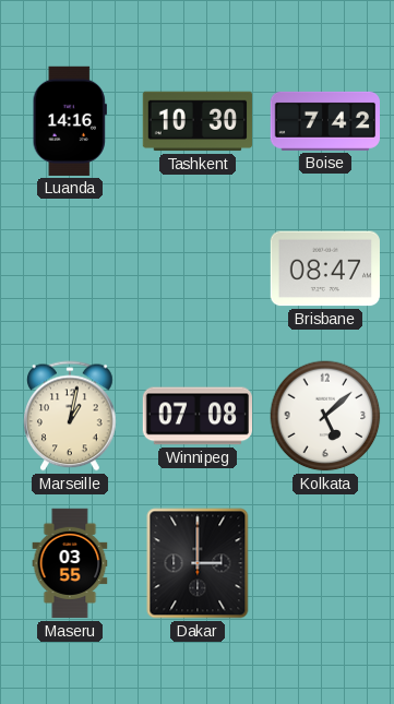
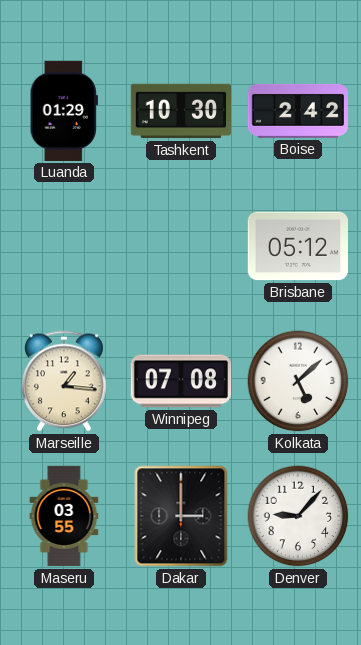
Luanda: 14:16 -> 01:29
Boise: 7:42 -> 2:42
Brisbane: 08:47 -> 05:12
Marseille: 1:02 -> 1:16
Denver: none -> 9:07
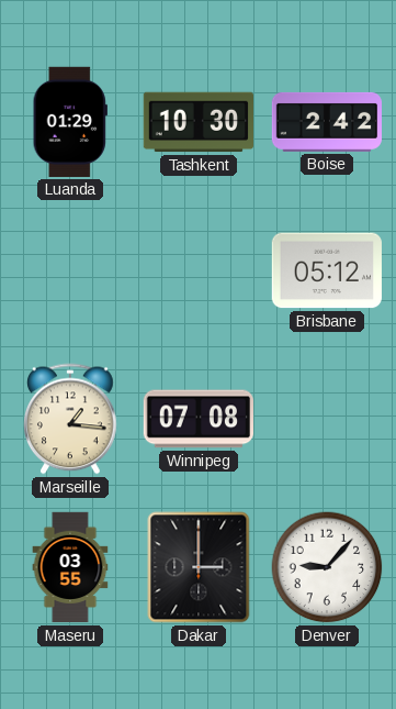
Kolkata: 5:08 -> none
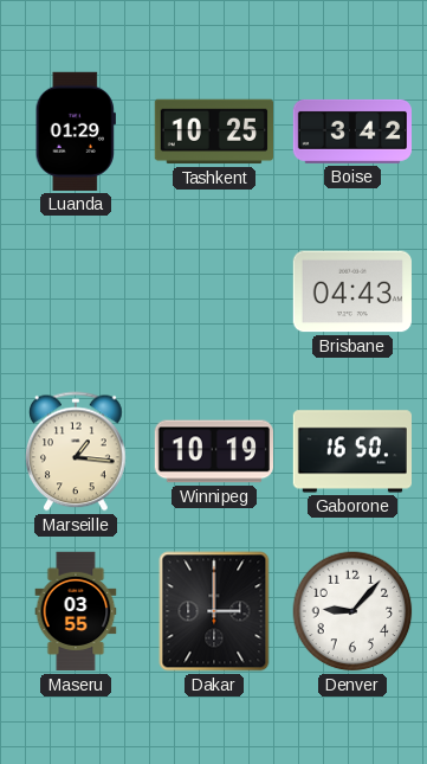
Tashkent: 10:30 -> 10:25
Boise: 2:42 -> 3:42
Brisbane: 05:12 -> 04:43
Winnipeg: 07:08 -> 10:19
Gaborone: none -> 16:50
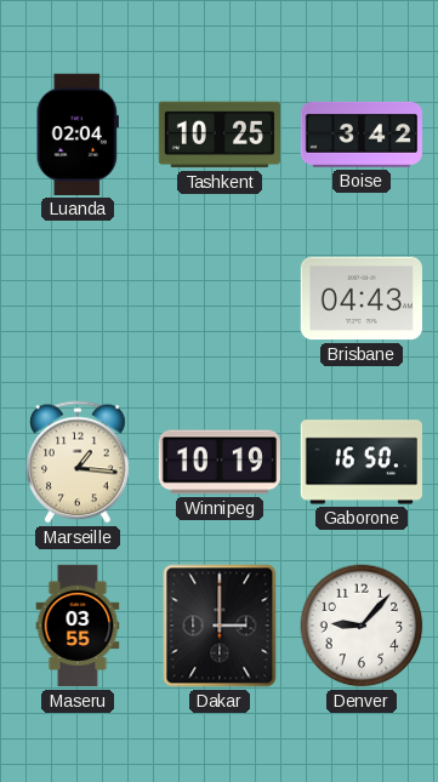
Luanda: 01:29 -> 02:04
